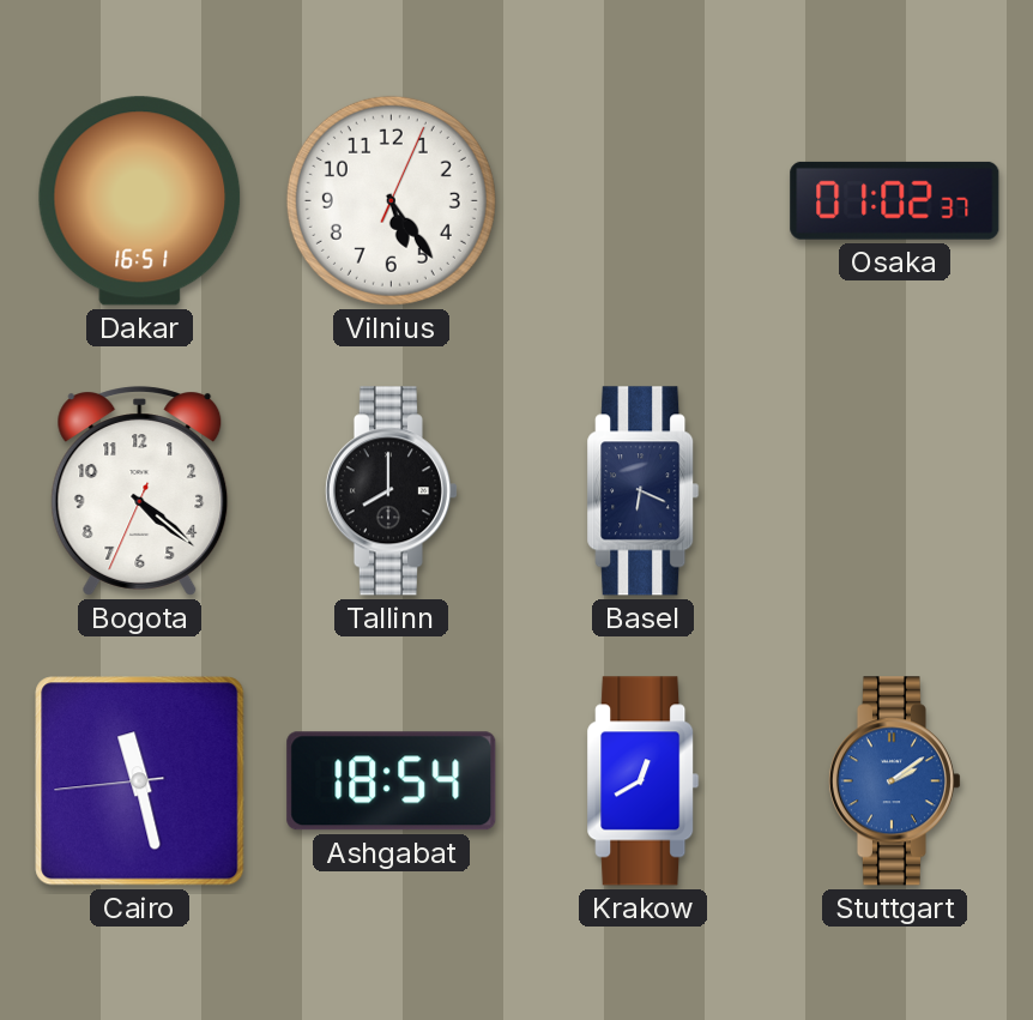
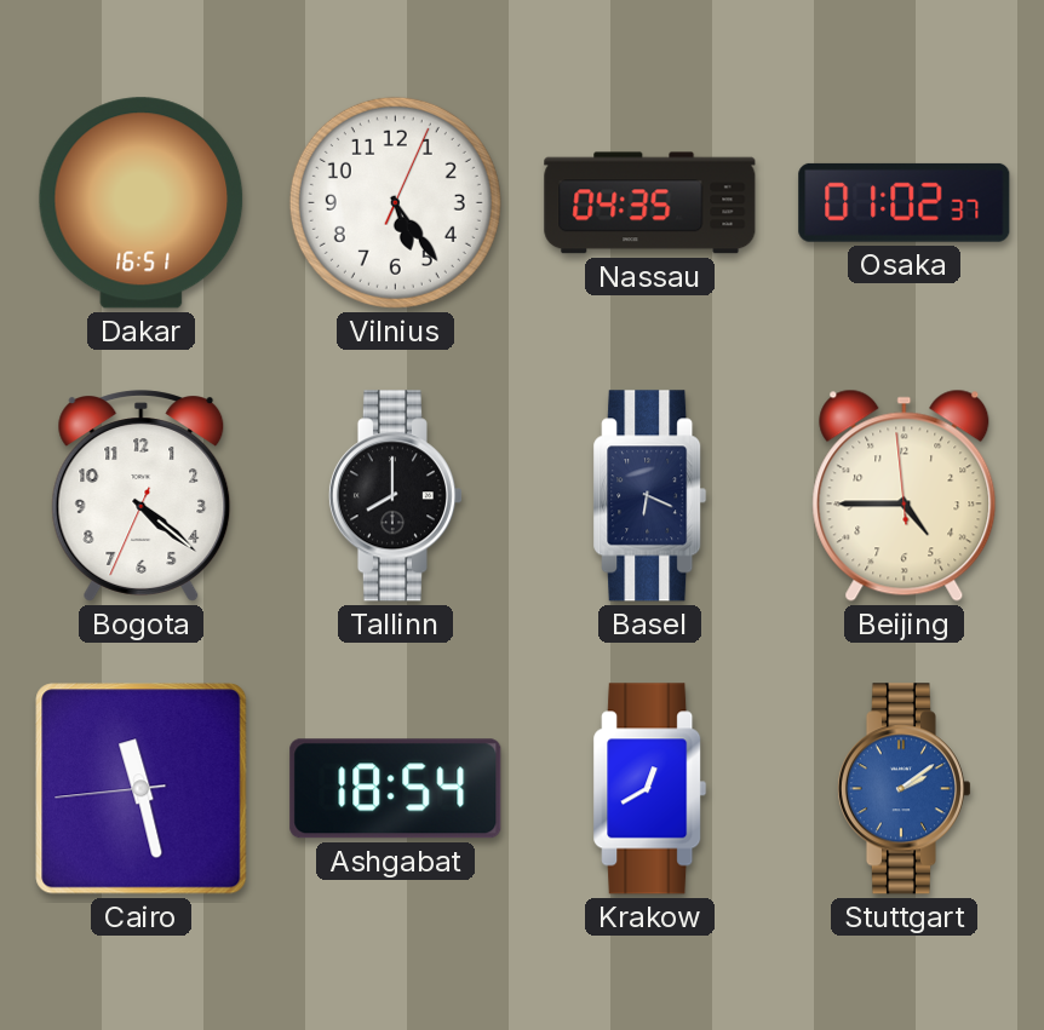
Nassau: none -> 04:35
Beijing: none -> 4:44
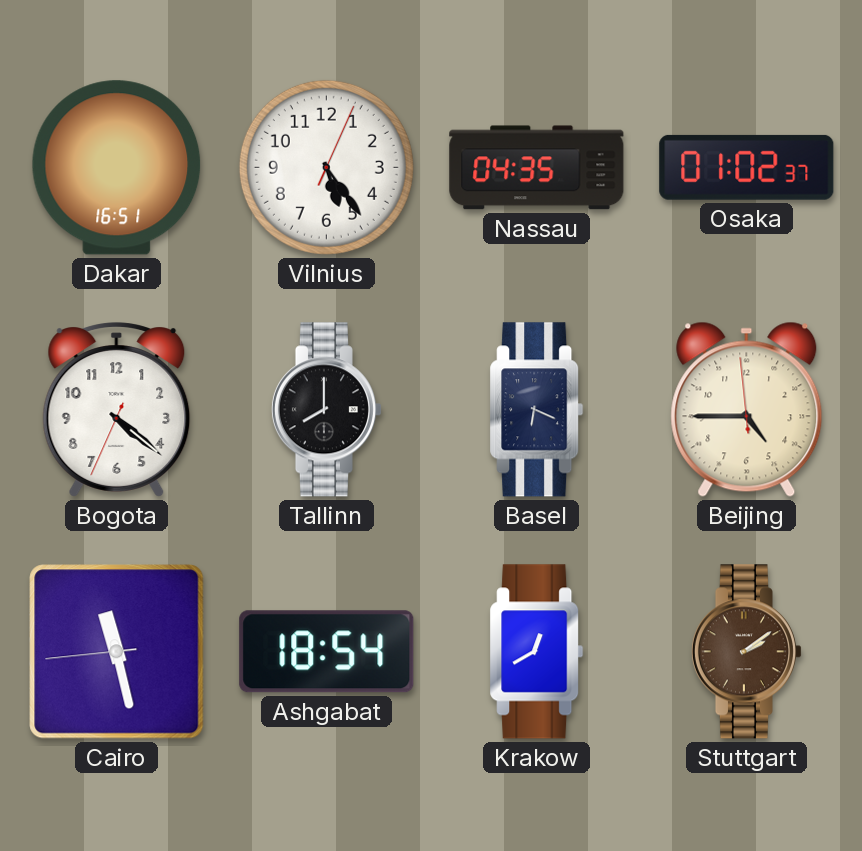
Stuttgart dial: blue -> brown
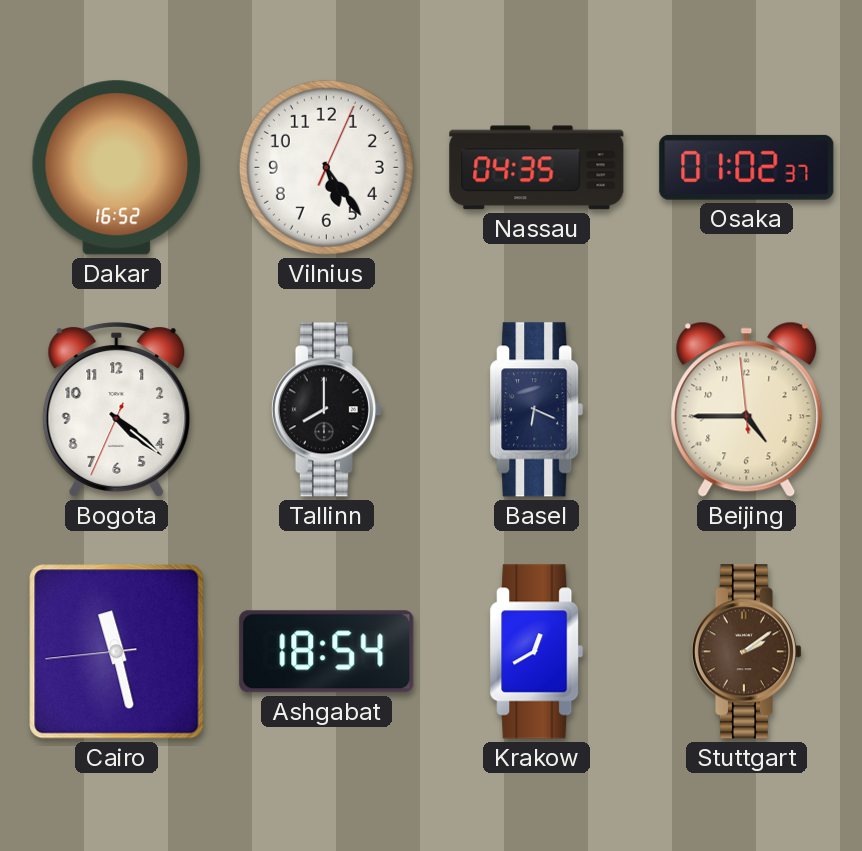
Dakar: 16:51 -> 16:52
